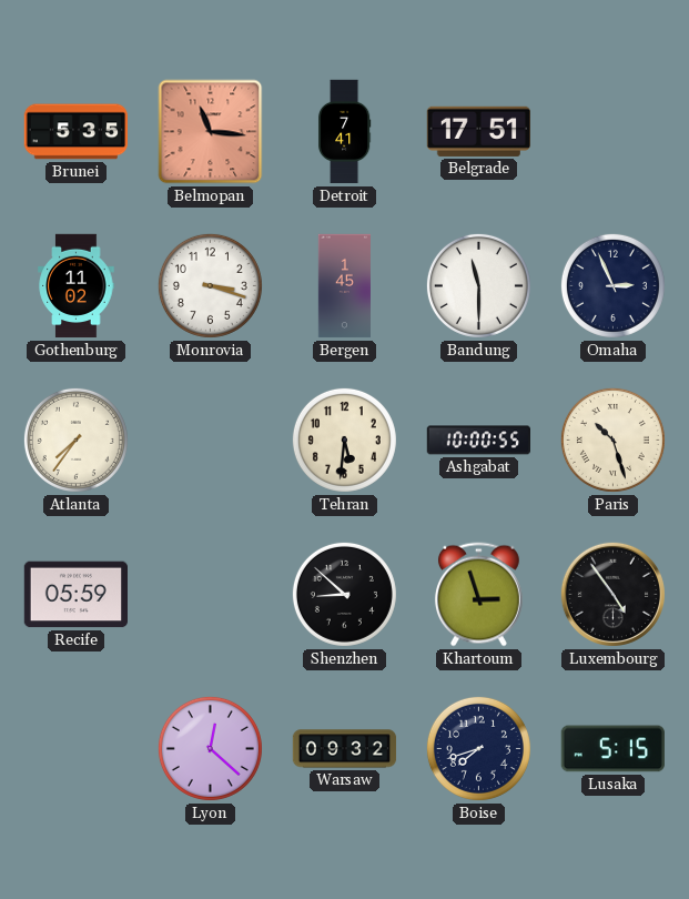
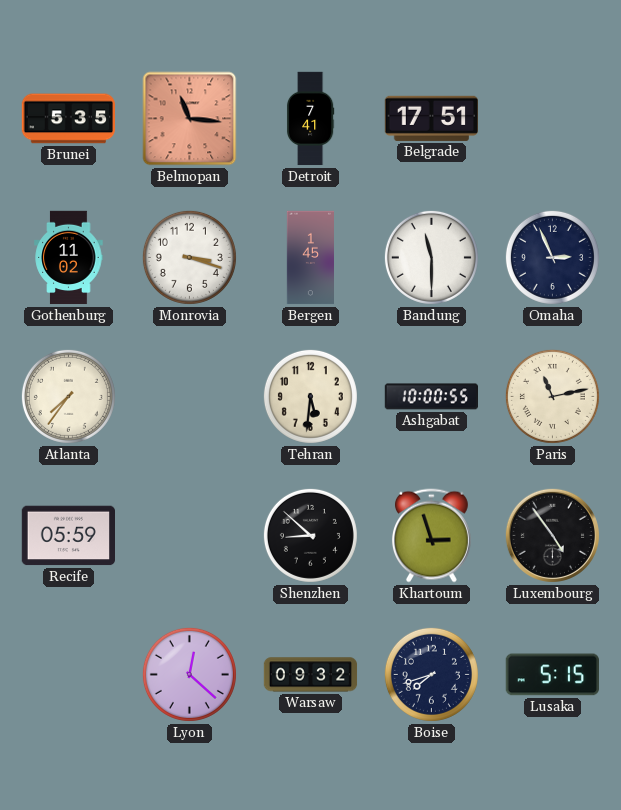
Paris: 10:27 -> 11:13
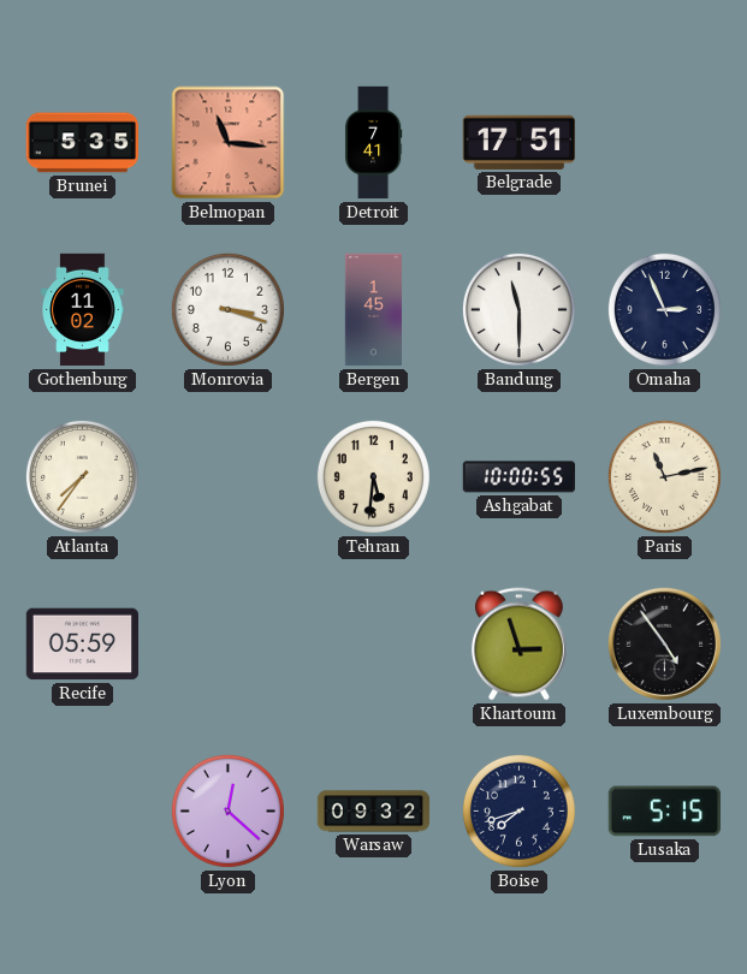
Shenzhen: 8:52 -> none
